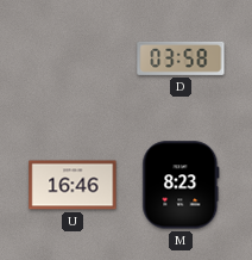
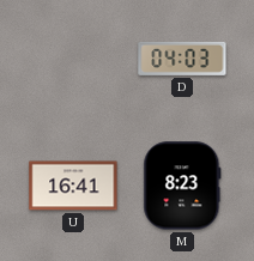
D: 03:58 -> 04:03
U: 16:46 -> 16:41
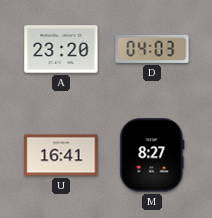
A: none -> 23:20
M: 8:23 -> 8:27
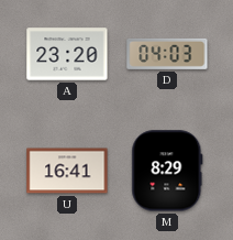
M: 8:27 -> 8:29
